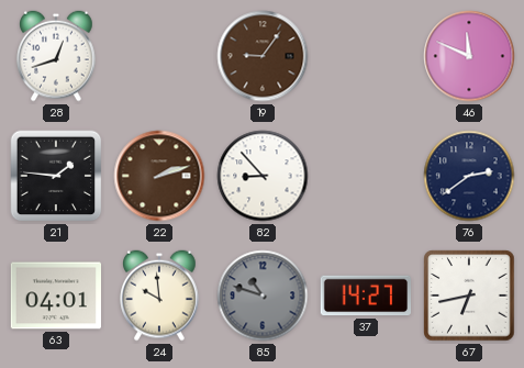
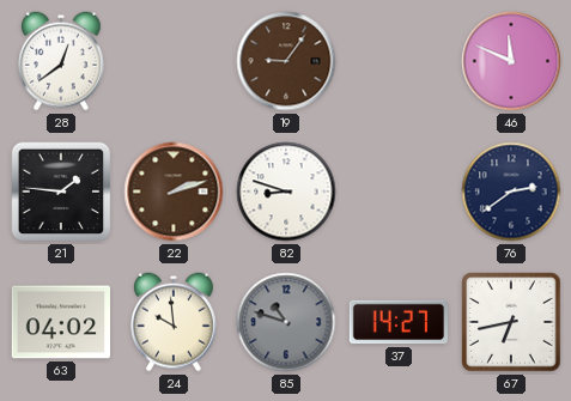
28: 12:42 -> 12:39
82: 8:53 -> 8:48
63: 04:01 -> 04:02
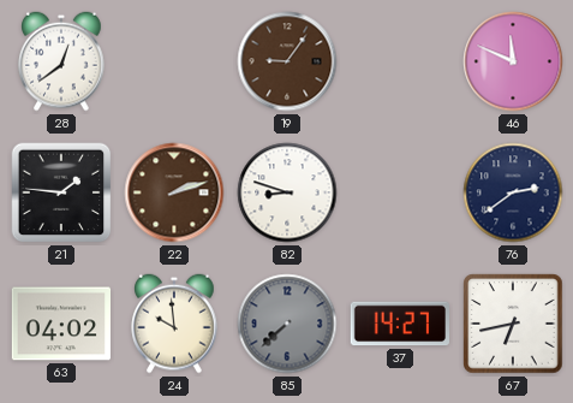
85: 10:48 -> 7:38
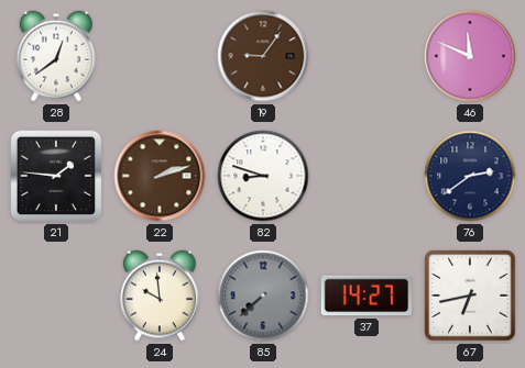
63: 04:02 -> none
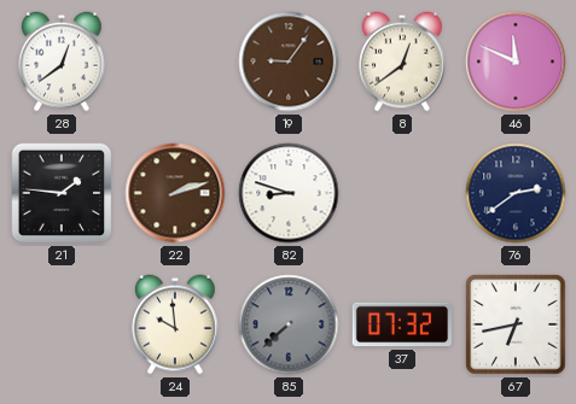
8: none -> 12:39
37: 14:27 -> 07:32
